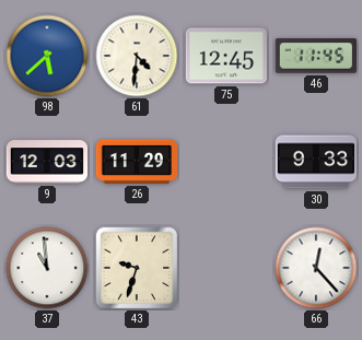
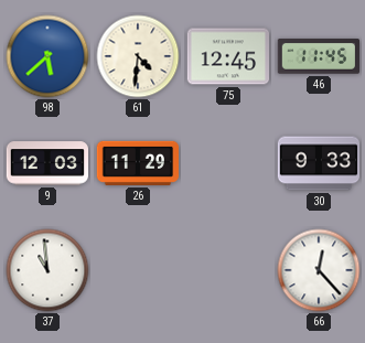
43: 9:33 -> none
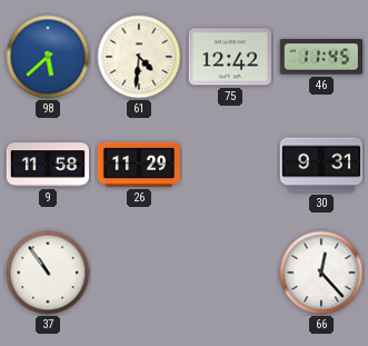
75: 12:45 -> 12:42
9: 12:03 -> 11:58
30: 9:33 -> 9:31
37: 10:59 -> 10:54
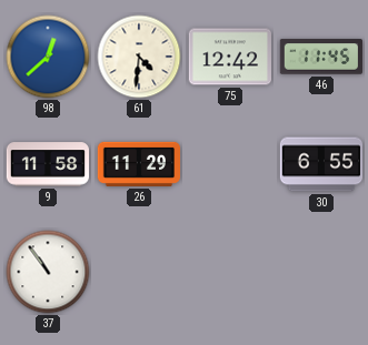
98: 5:38 -> 12:38
30: 9:31 -> 6:55
66: 12:23 -> none
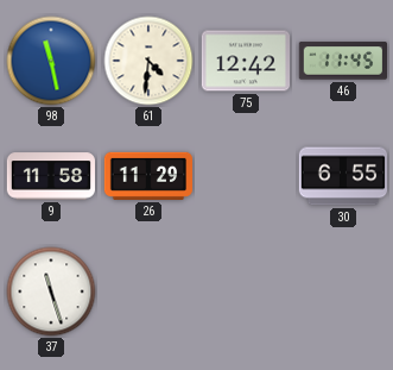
98: 12:38 -> 11:28
37: 10:54 -> 11:27
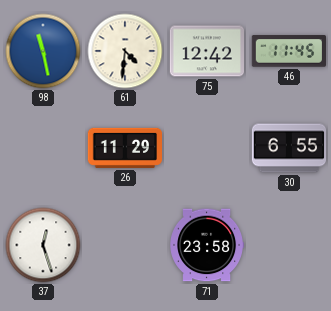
9: 11:58 -> none
37: 11:27 -> 12:27
71: none -> 23:58
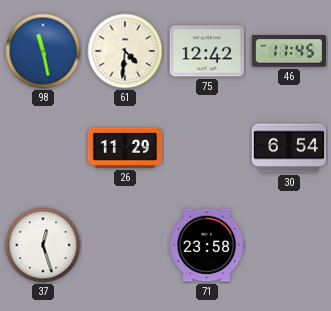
30: 6:55 -> 6:54
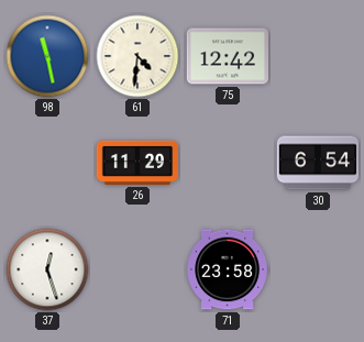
46: 11:45 -> none
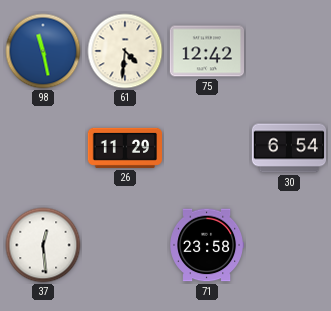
37: 12:27 -> 12:29
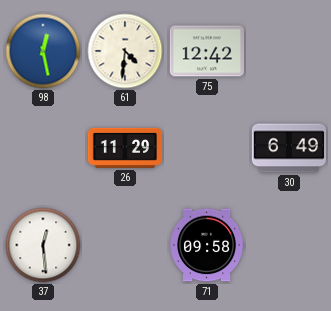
98: 11:28 -> 12:28
30: 6:54 -> 6:49
71: 23:58 -> 09:58
